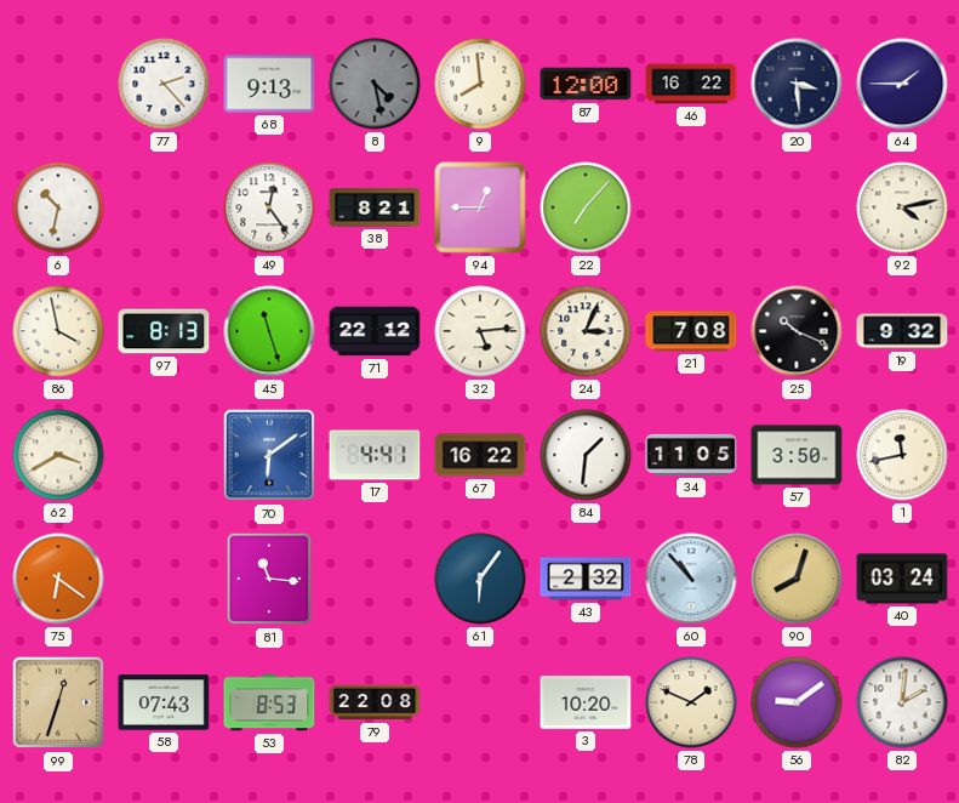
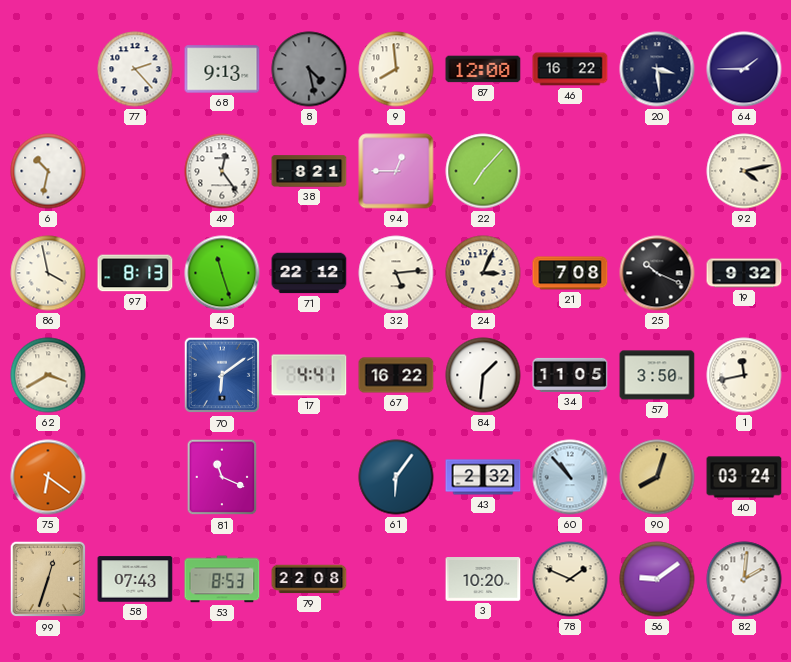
81: 11:16 -> 11:19
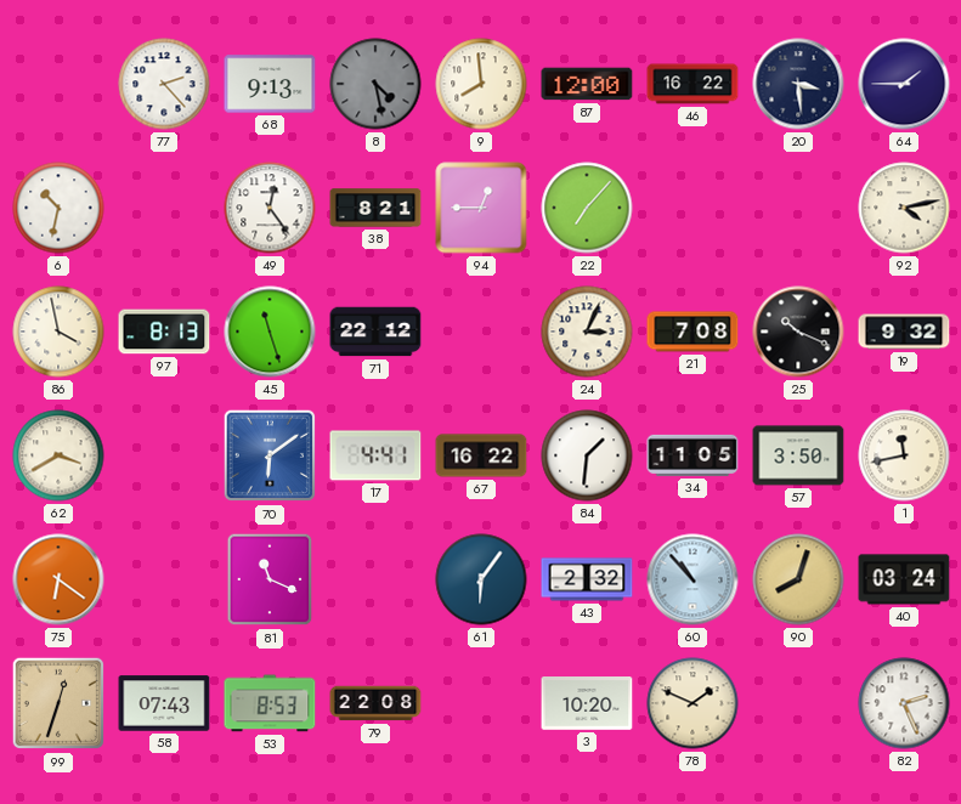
32: 5:14 -> none
56: 9:09 -> none
82: 2:01 -> 2:26
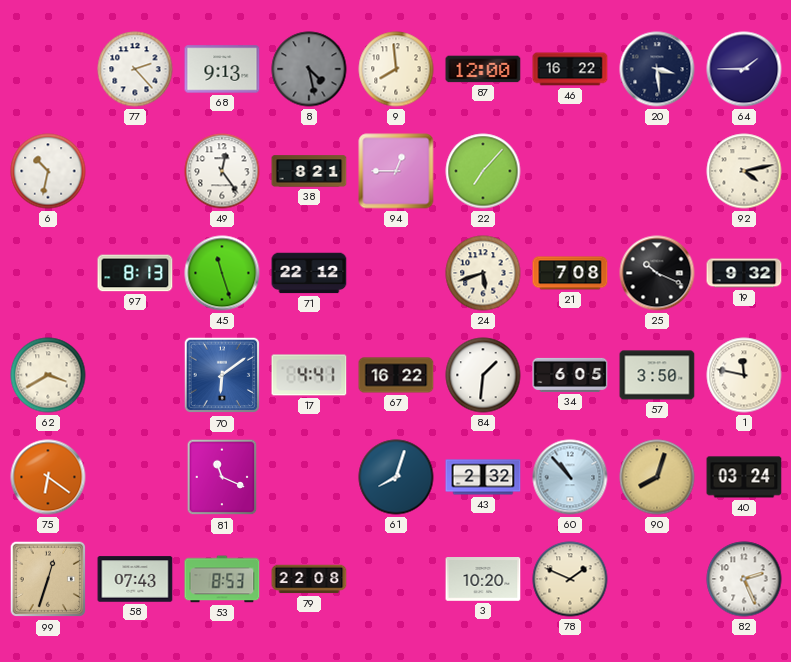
86: 3:58 -> none
24: 3:04 -> 5:42
34: 11:05 -> 6:05
1: 11:43 -> 11:47
61: 6:06 -> 8:03
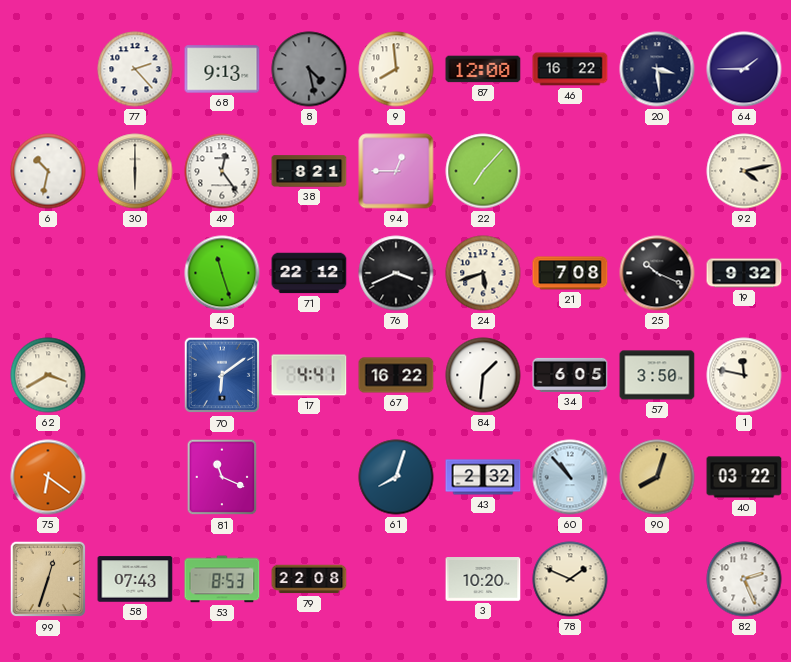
30: none -> 6:00
97: 8:13 -> none
76: none -> 3:41
40: 03:24 -> 03:22
